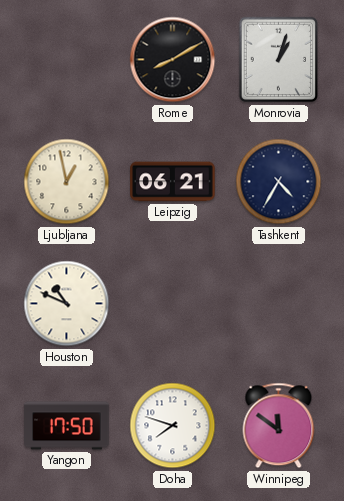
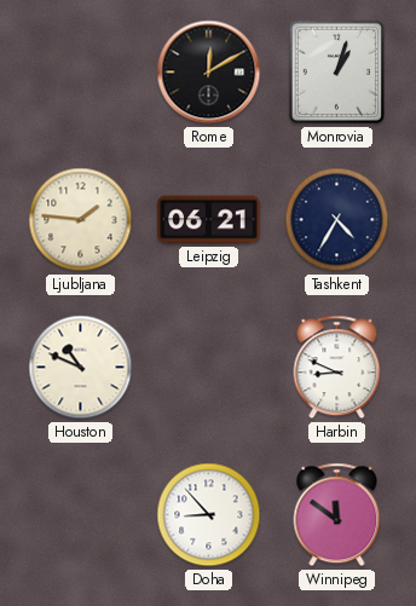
Rome: 8:10 -> 12:10
Ljubljana: 12:58 -> 1:46
Harbin: none -> 8:49
Yangon: 17:50 -> none
Doha: 7:48 -> 8:53
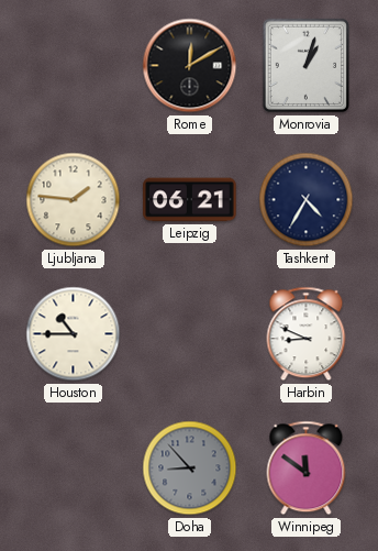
Houston: 10:49 -> 10:45
Doha dial: white -> grey
